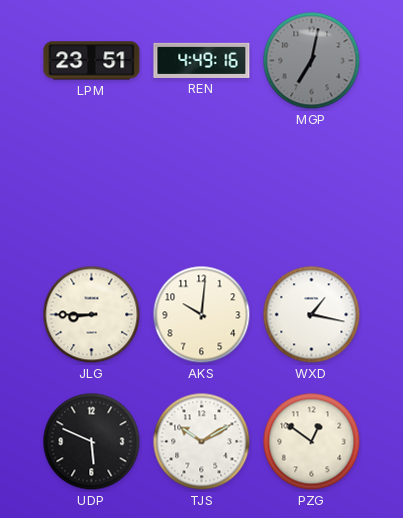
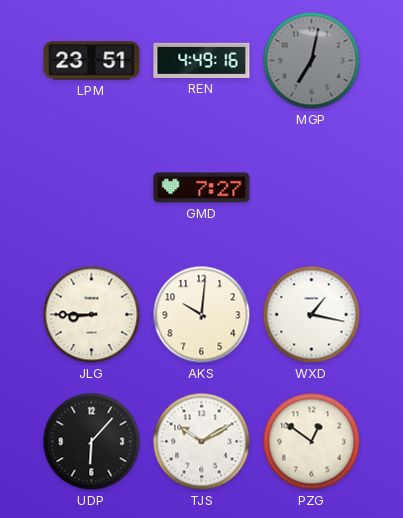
GMD: none -> 7:27
UDP: 5:49 -> 6:07
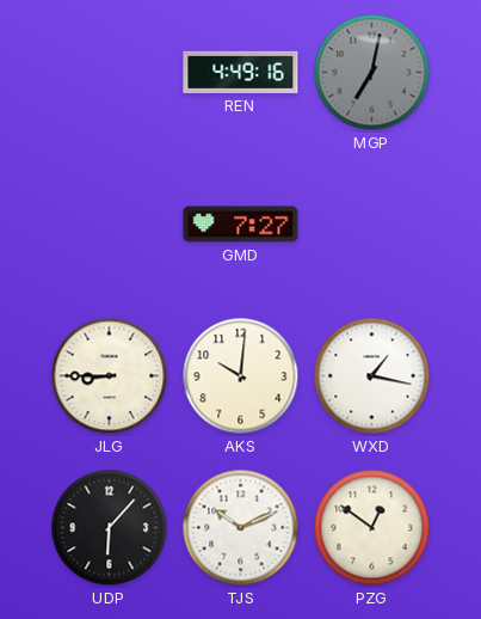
LPM: 23:51 -> none
TJS: 10:10 -> 10:11
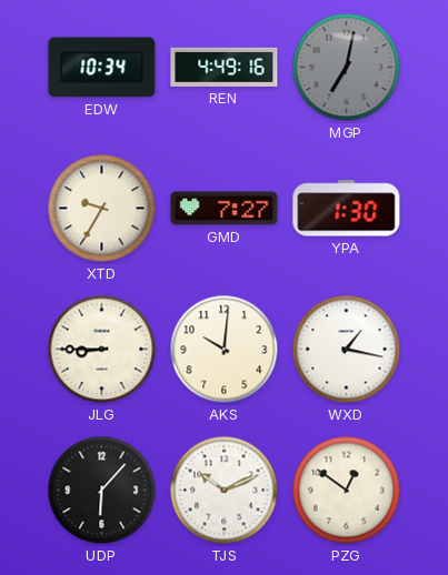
EDW: none -> 10:34
XTD: none -> 9:35
YPA: none -> 1:30
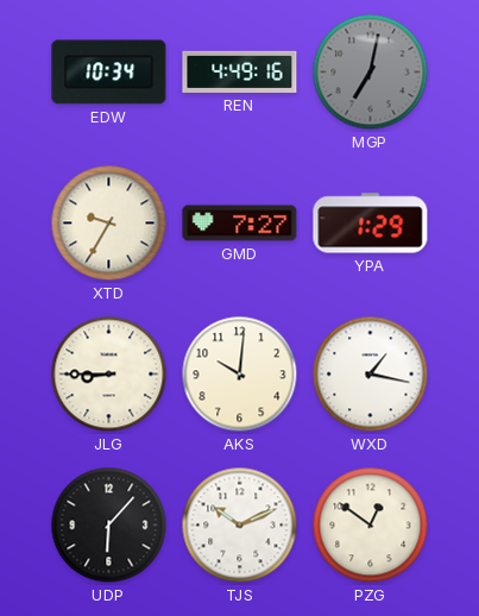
YPA: 1:30 -> 1:29
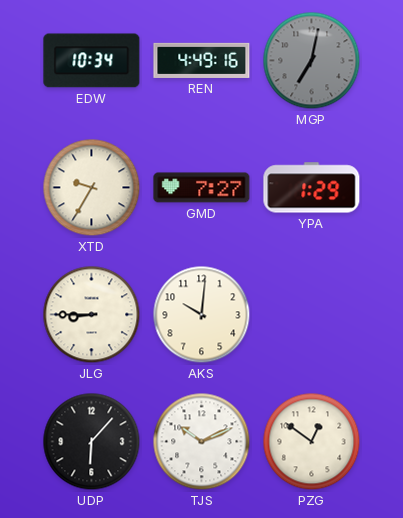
WXD: 1:17 -> none
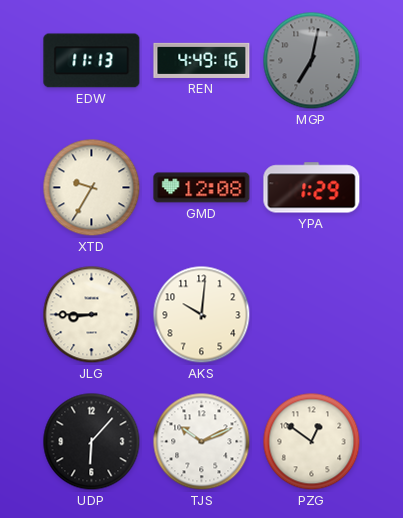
EDW: 10:34 -> 11:13
GMD: 7:27 -> 12:08
